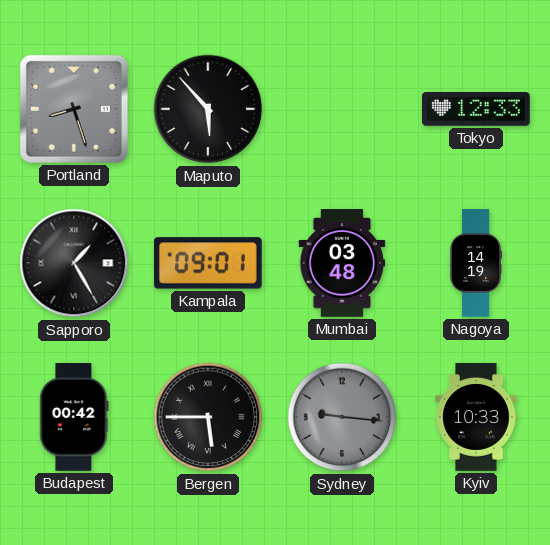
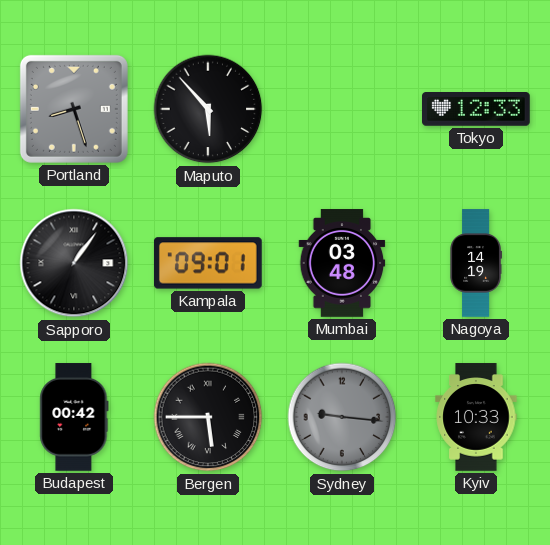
Sapporo: 1:25 -> 1:06
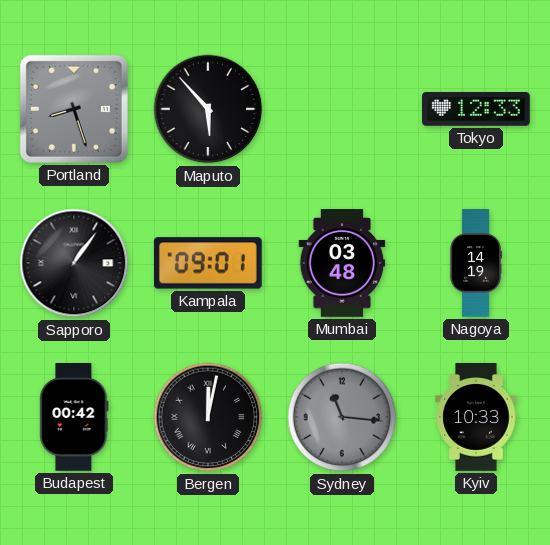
Bergen: 5:45 -> 12:02
Sydney: 9:16 -> 11:16
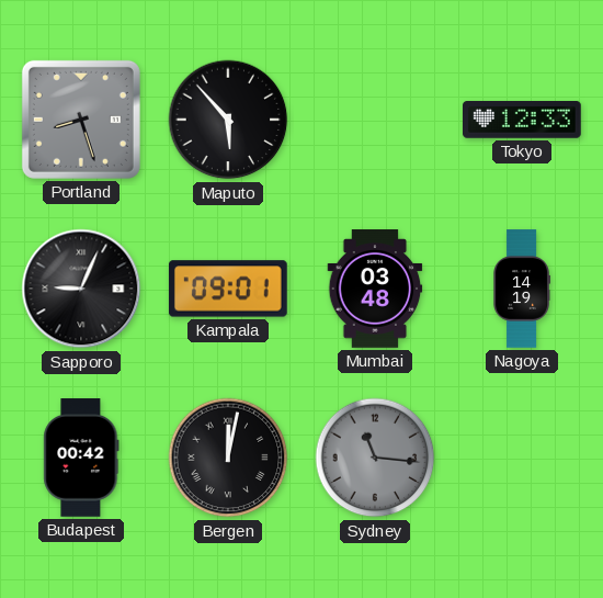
Sapporo: 1:06 -> 9:04
Kyiv: 10:33 -> none
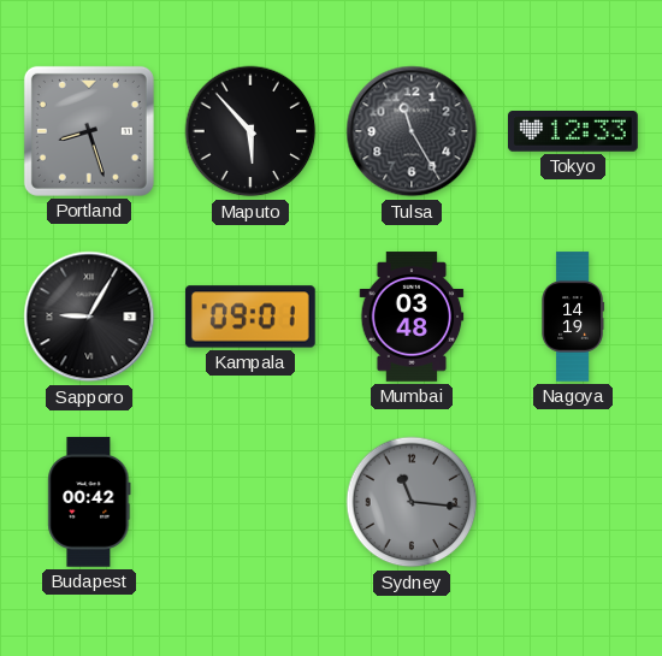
Tulsa: none -> 11:25
Sapporo: 9:04 -> 9:05
Bergen: 12:02 -> none
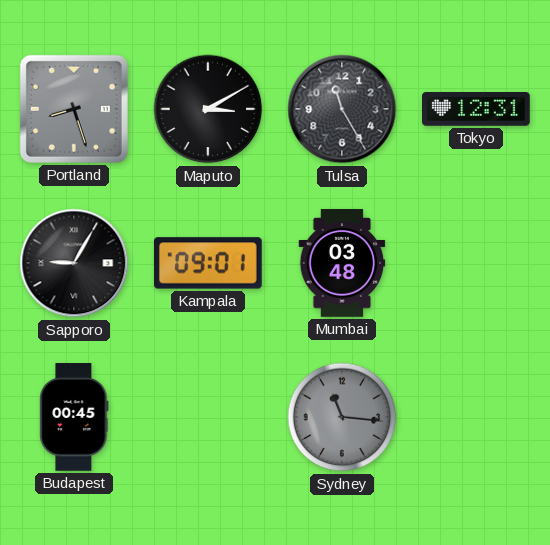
Maputo: 5:53 -> 3:10
Tokyo: 12:33 -> 12:31
Nagoya: 14:19 -> none
Budapest: 00:42 -> 00:45
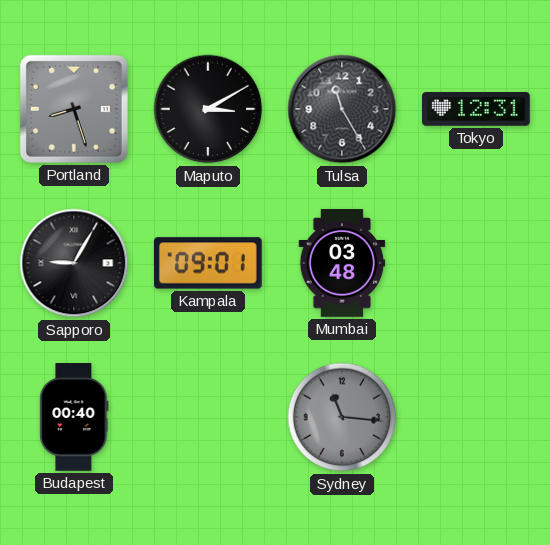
Budapest: 00:45 -> 00:40
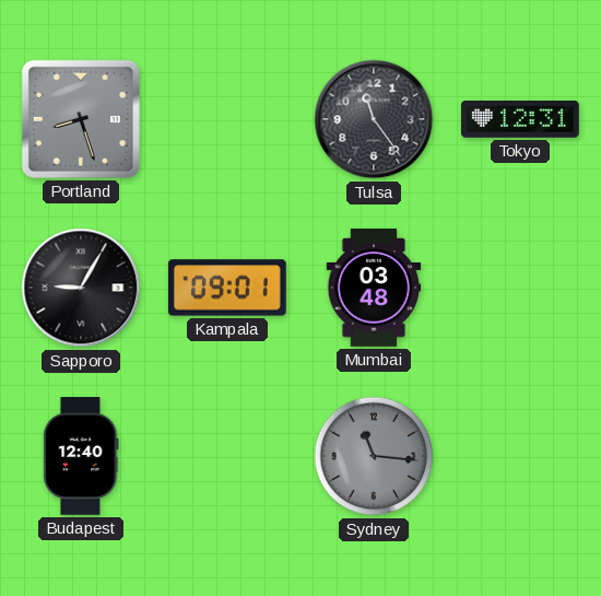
Maputo: 3:10 -> none
Tulsa: 11:25 -> 11:24
Budapest: 00:40 -> 12:40
